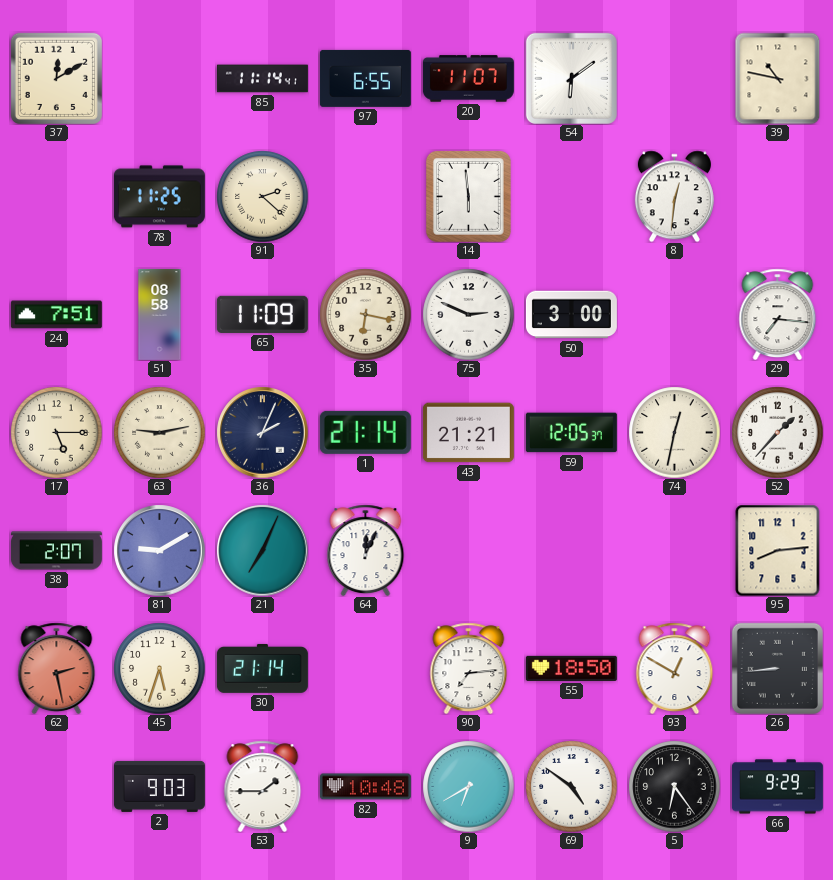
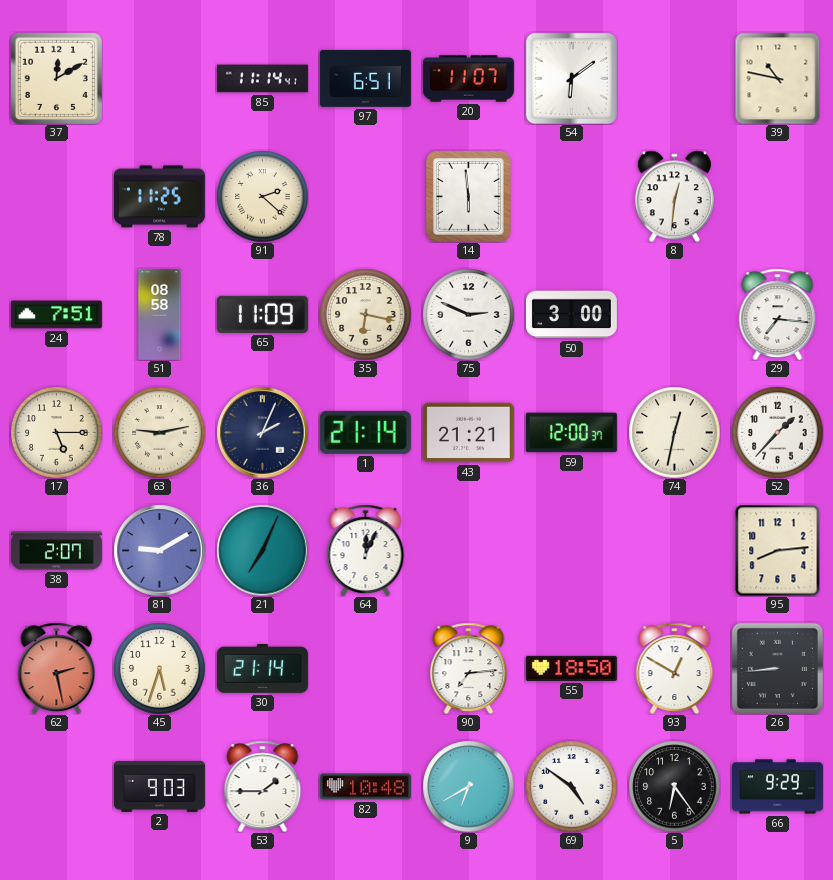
97: 6:55 -> 6:51
59: 12:05 -> 12:00
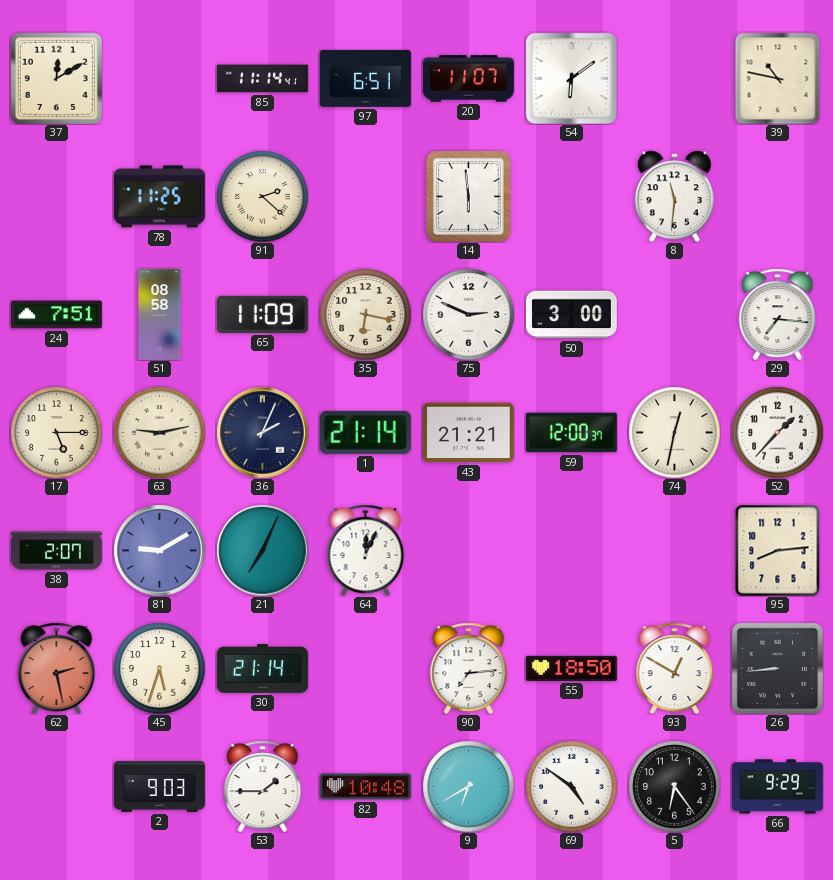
8: 12:31 -> 11:31
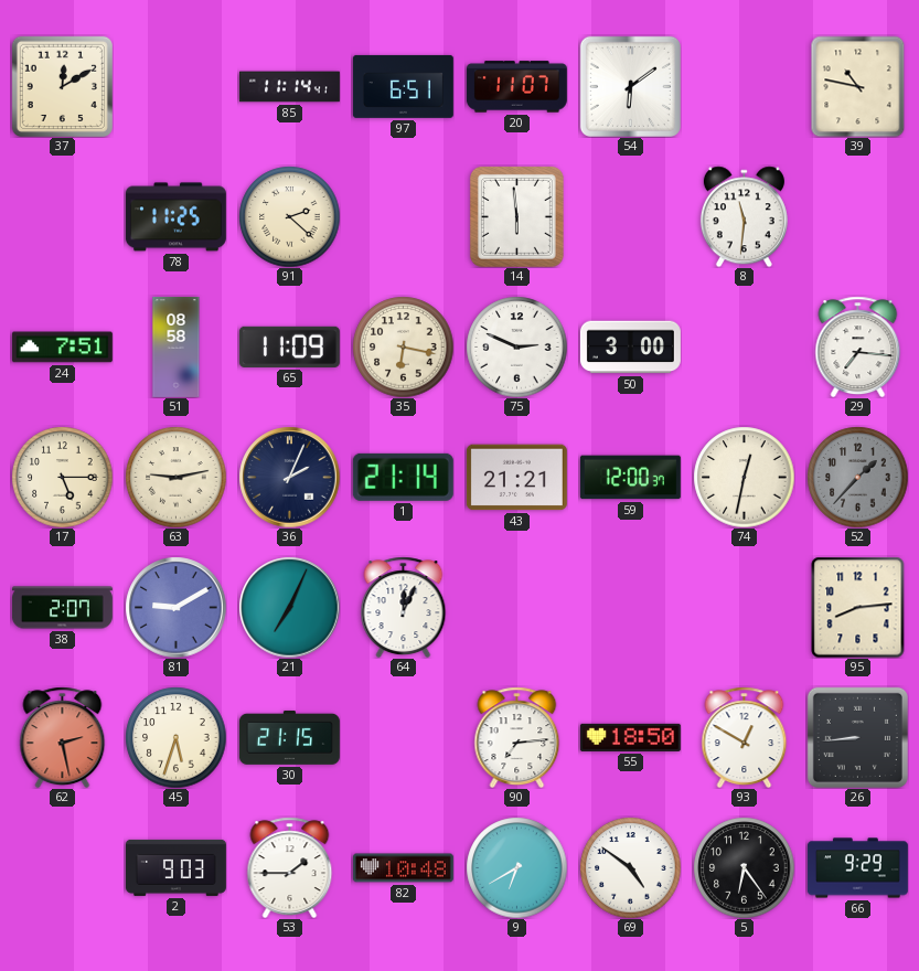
52 dial: white -> grey
30: 21:14 -> 21:15
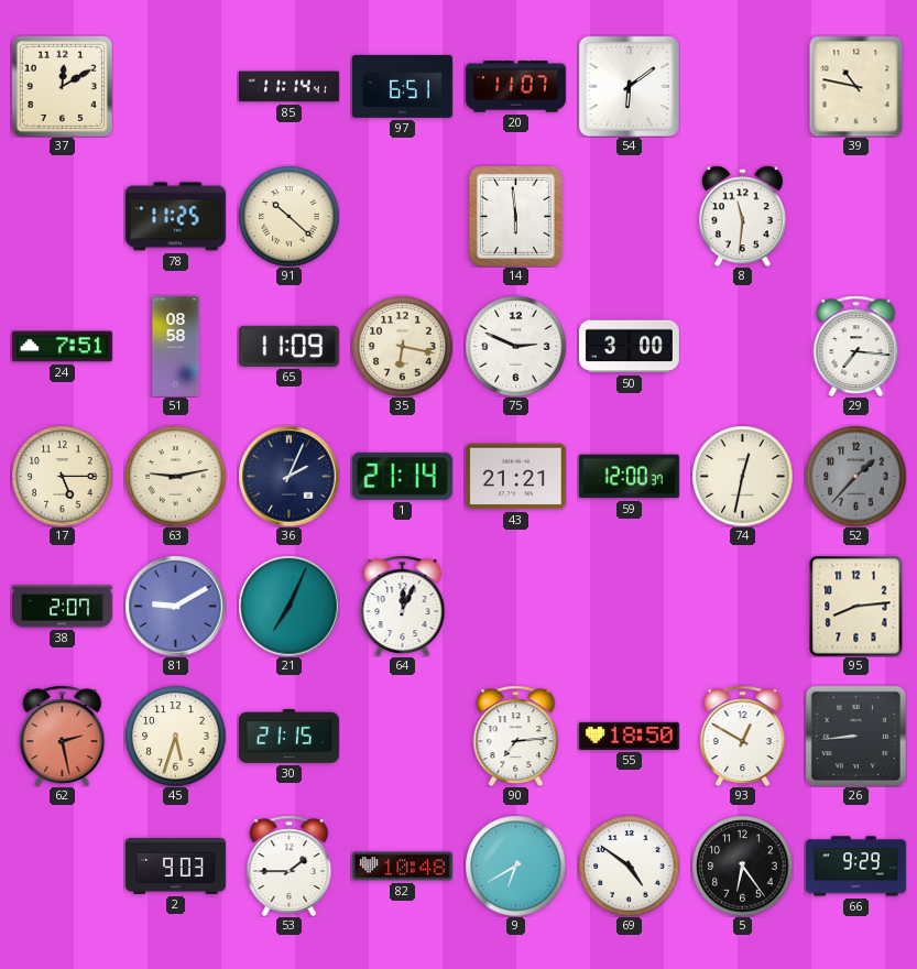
91: 2:22 -> 10:22
